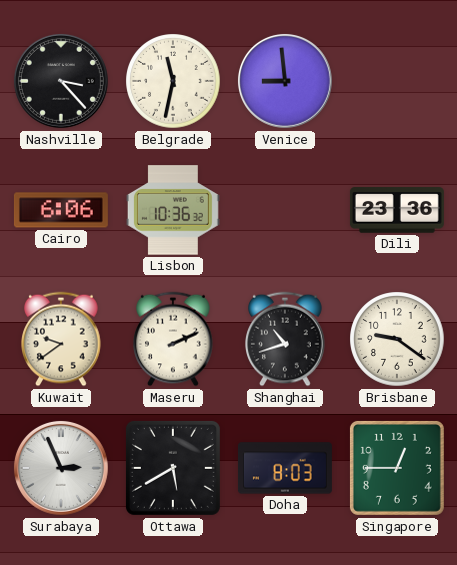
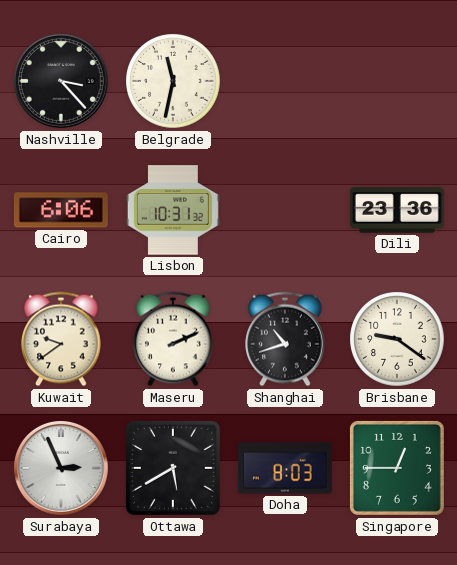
Venice: 8:59 -> none
Lisbon: 10:36 -> 10:31
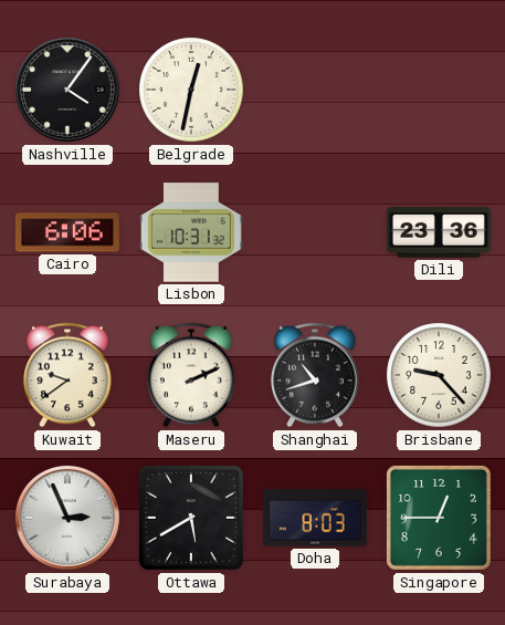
Nashville: 3:23 -> 4:06
Belgrade: 11:32 -> 12:32
Brisbane: 9:21 -> 9:23
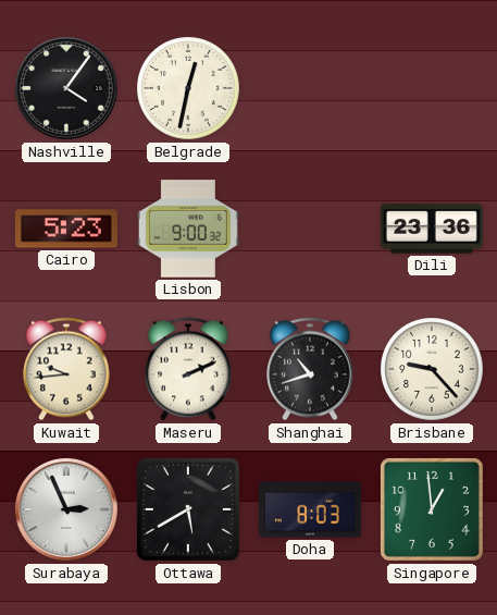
Cairo: 6:06 -> 5:23
Lisbon: 10:31 -> 9:00
Kuwait: 9:39 -> 9:44
Singapore: 12:45 -> 12:59
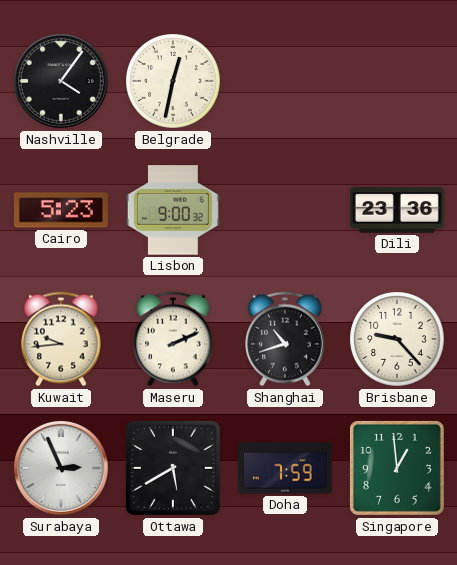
Doha: 8:03 -> 7:59
